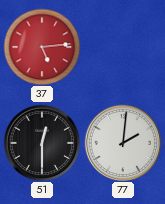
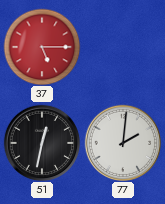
37: 5:14 -> 5:15
51: 12:30 -> 12:32
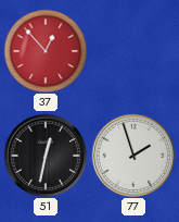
37: 5:15 -> 12:53
77: 2:01 -> 1:57
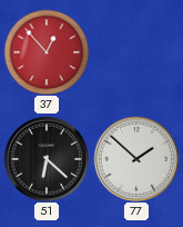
51: 12:32 -> 6:22
77: 1:57 -> 1:52
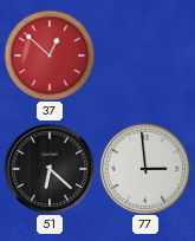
37: 12:53 -> 12:52
77: 1:52 -> 2:59
